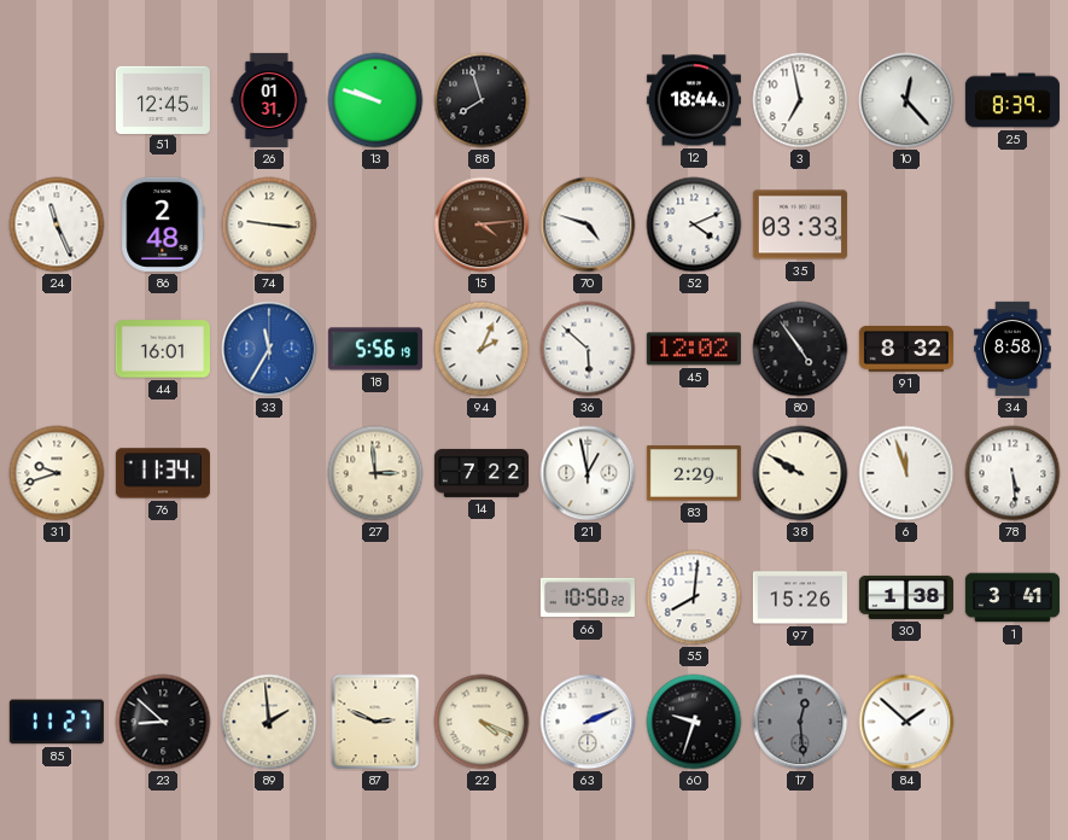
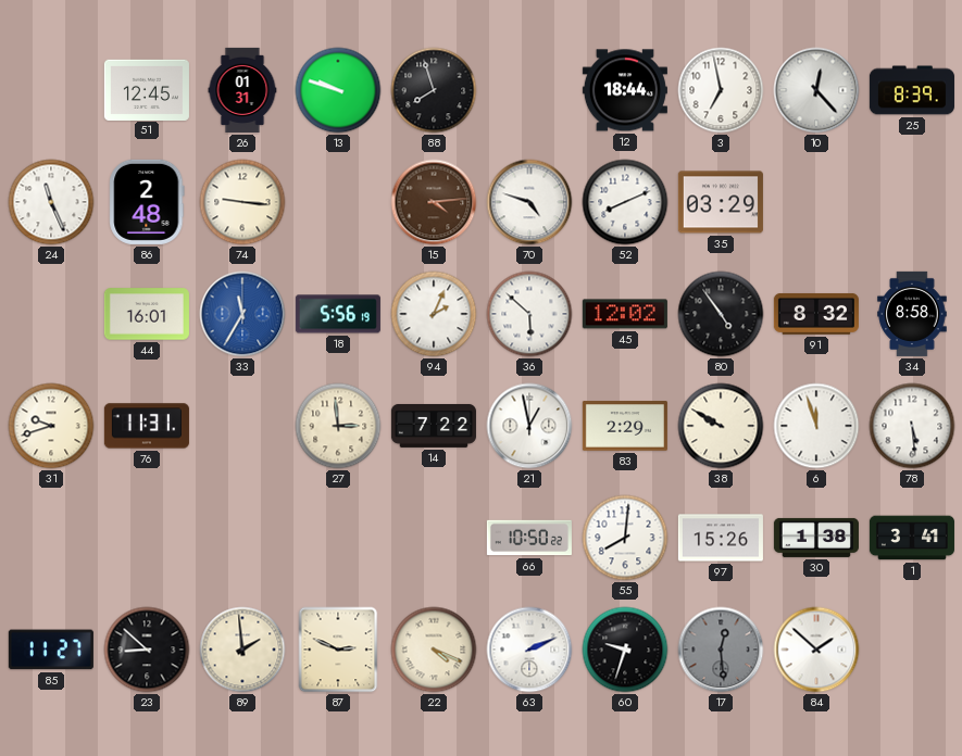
52: 4:11 -> 8:11
35: 03:33 -> 03:29
76: 11:34 -> 11:31
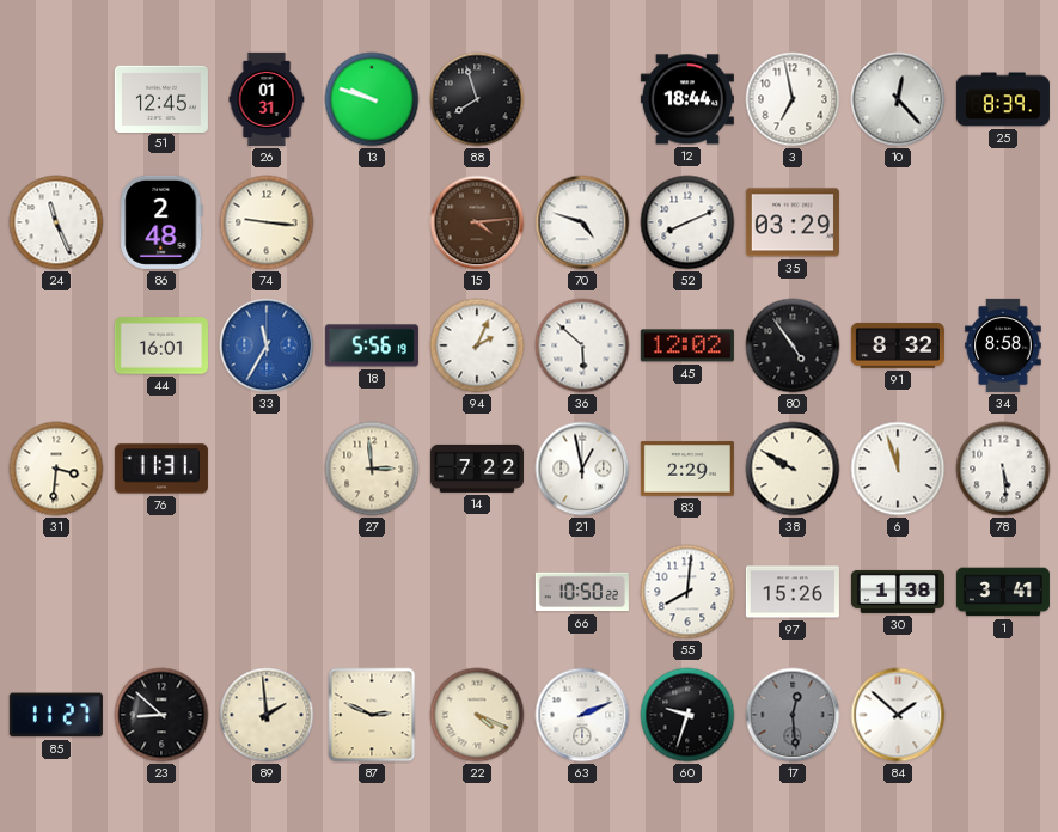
31: 9:42 -> 3:31
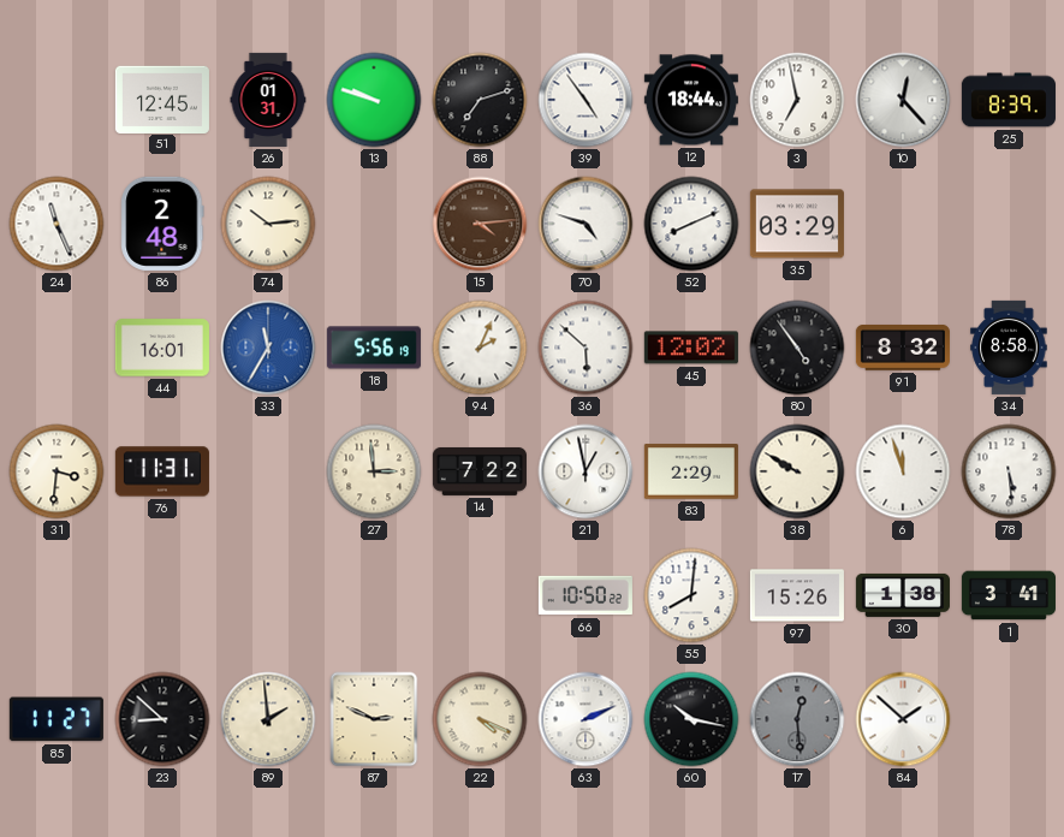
88: 7:57 -> 7:12
39: none -> 4:54
74: 9:16 -> 10:14
60: 9:33 -> 10:17
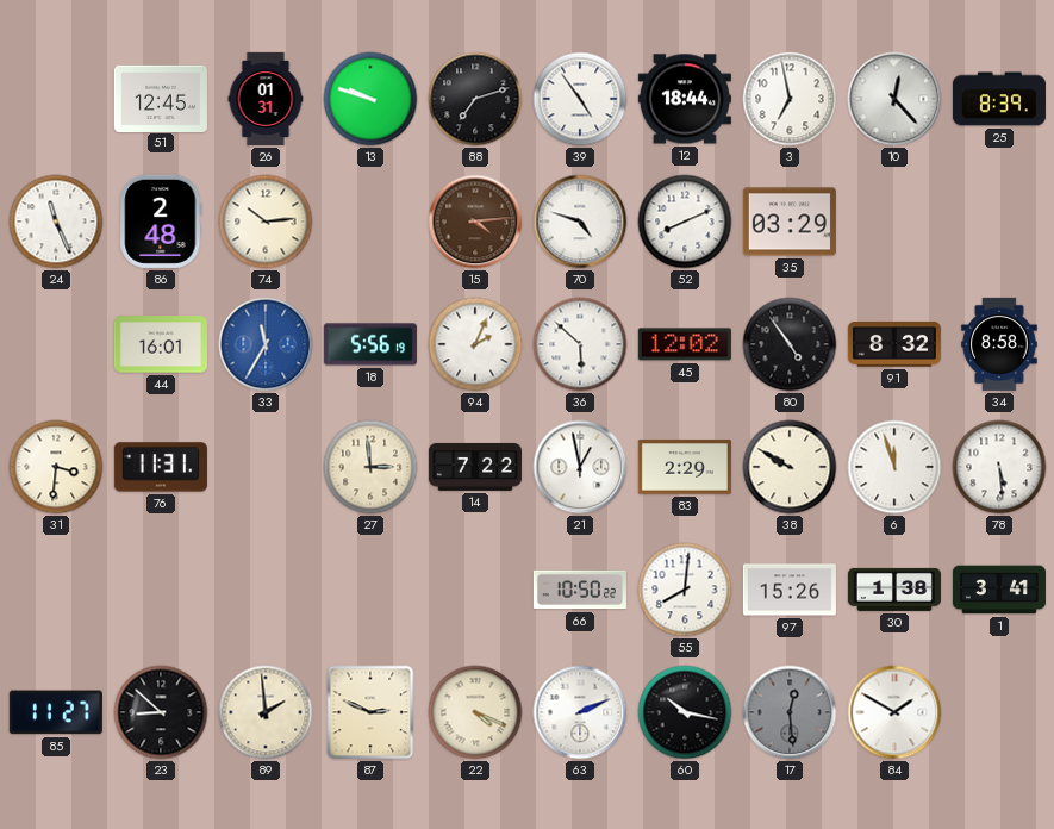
84: 1:52 -> 1:50
